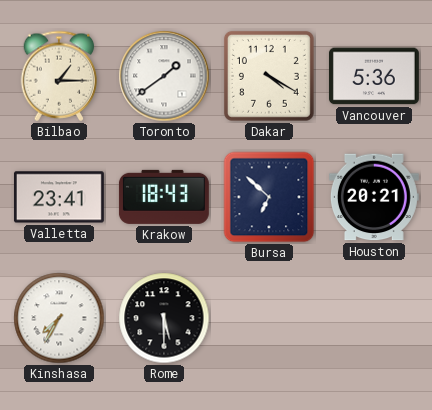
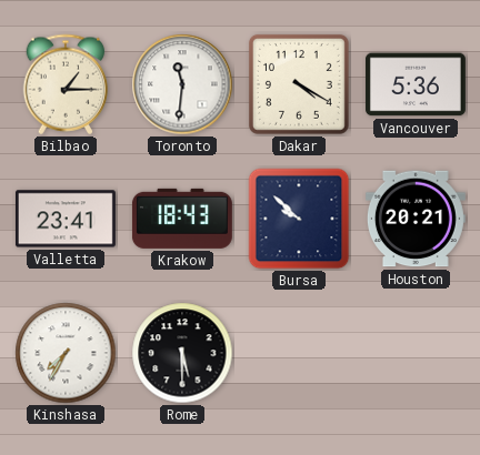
Toronto: 1:39 -> 11:31
Bursa: 6:52 -> 9:52
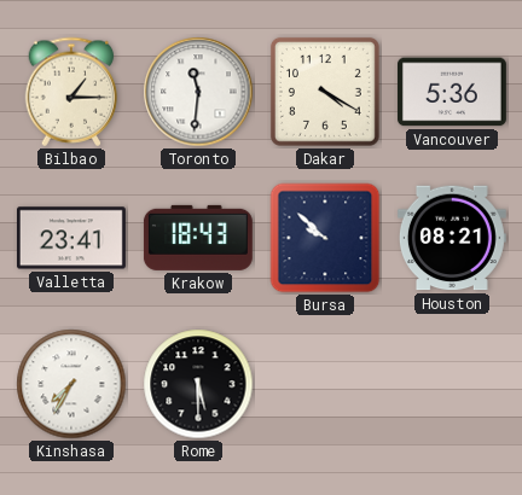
Houston: 20:21 -> 08:21
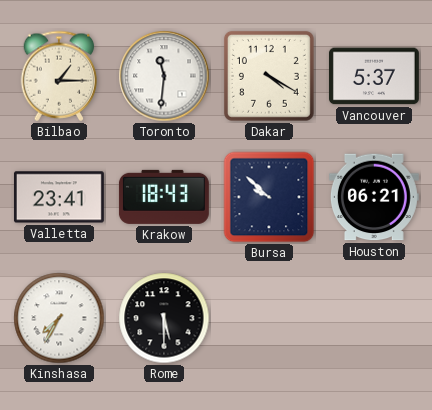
Vancouver: 5:36 -> 5:37
Houston: 08:21 -> 06:21
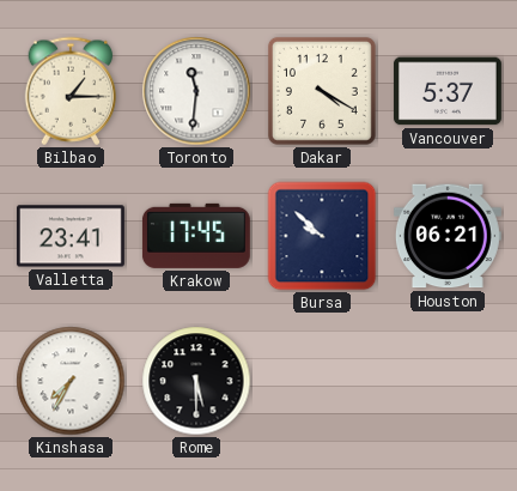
Krakow: 18:43 -> 17:45
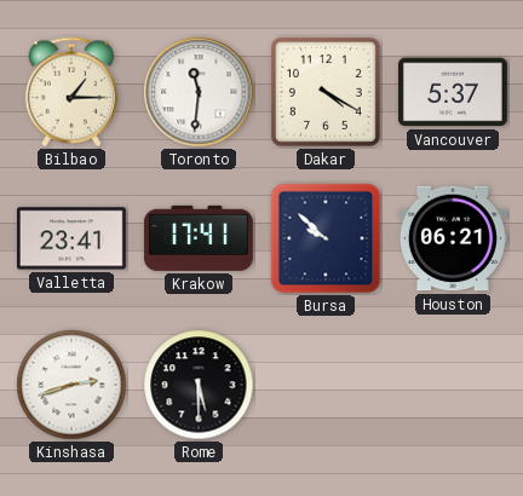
Krakow: 17:45 -> 17:41
Kinshasa: 7:35 -> 2:42
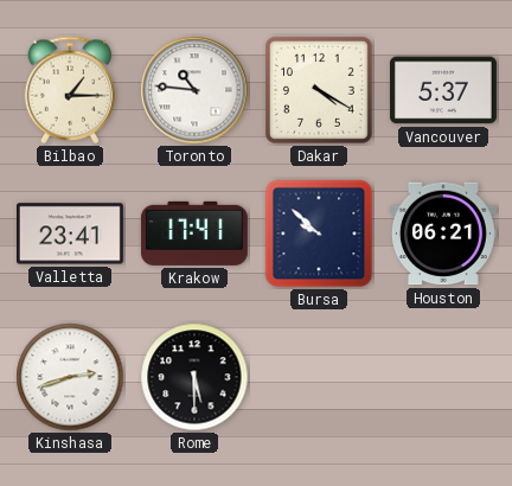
Toronto: 11:31 -> 10:46
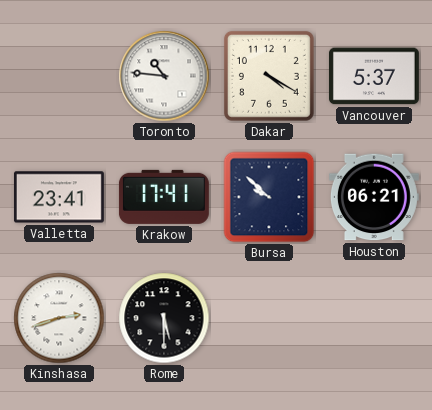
Bilbao: 1:15 -> none
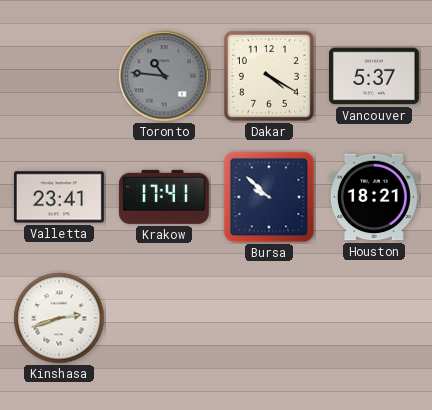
Toronto dial: white -> grey
Houston: 06:21 -> 18:21
Rome: 5:30 -> none
